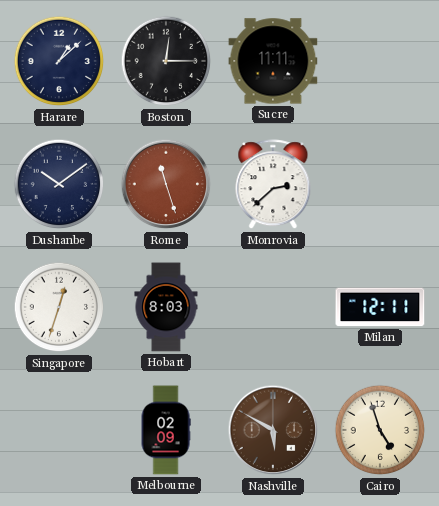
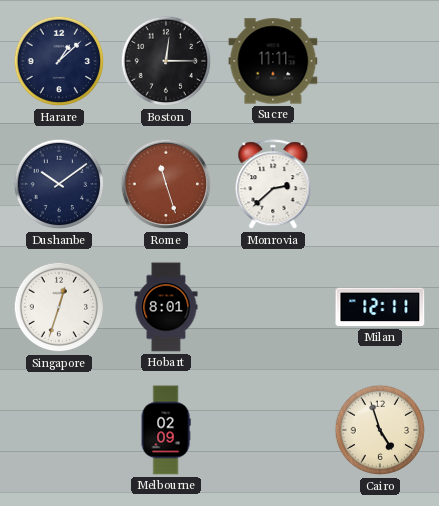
Hobart: 8:03 -> 8:01
Nashville: 5:50 -> none
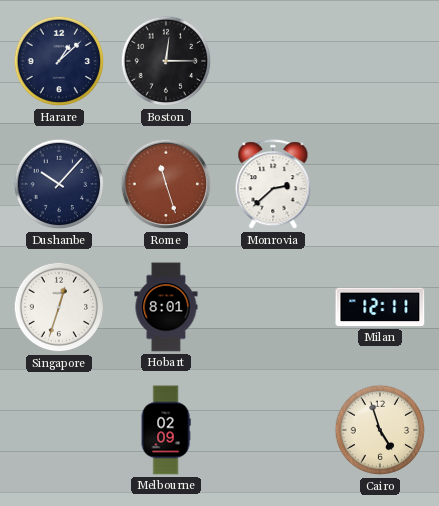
Sucre: 11:11 -> none
Dushanbe: 10:09 -> 10:07
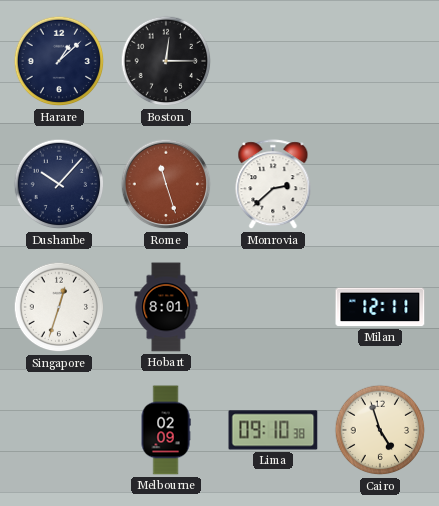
Lima: none -> 09:10
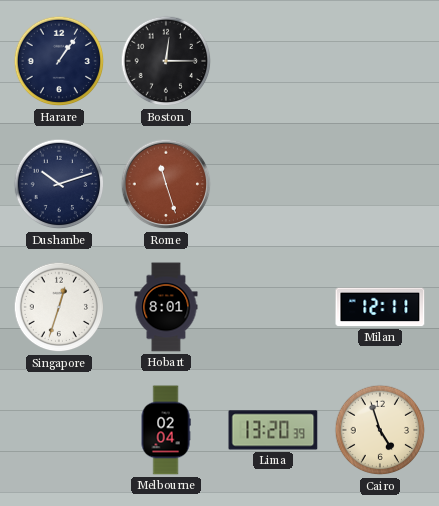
Harare: 1:08 -> 1:06
Dushanbe: 10:07 -> 10:12
Monrovia: 2:38 -> none
Melbourne: 02:09 -> 02:04
Lima: 09:10 -> 13:20
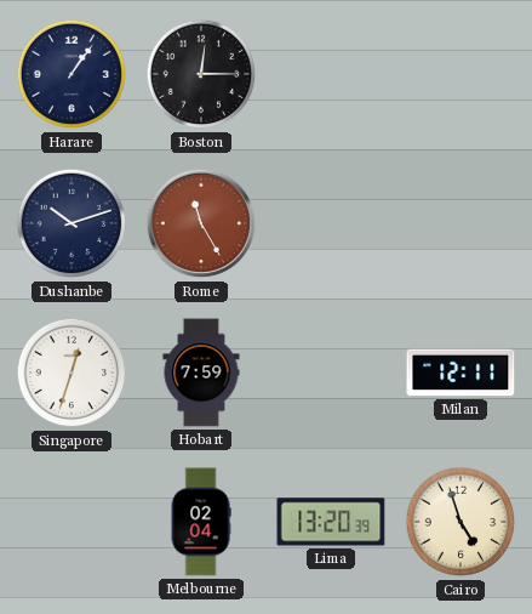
Rome: 11:27 -> 11:25
Hobart: 8:01 -> 7:59
